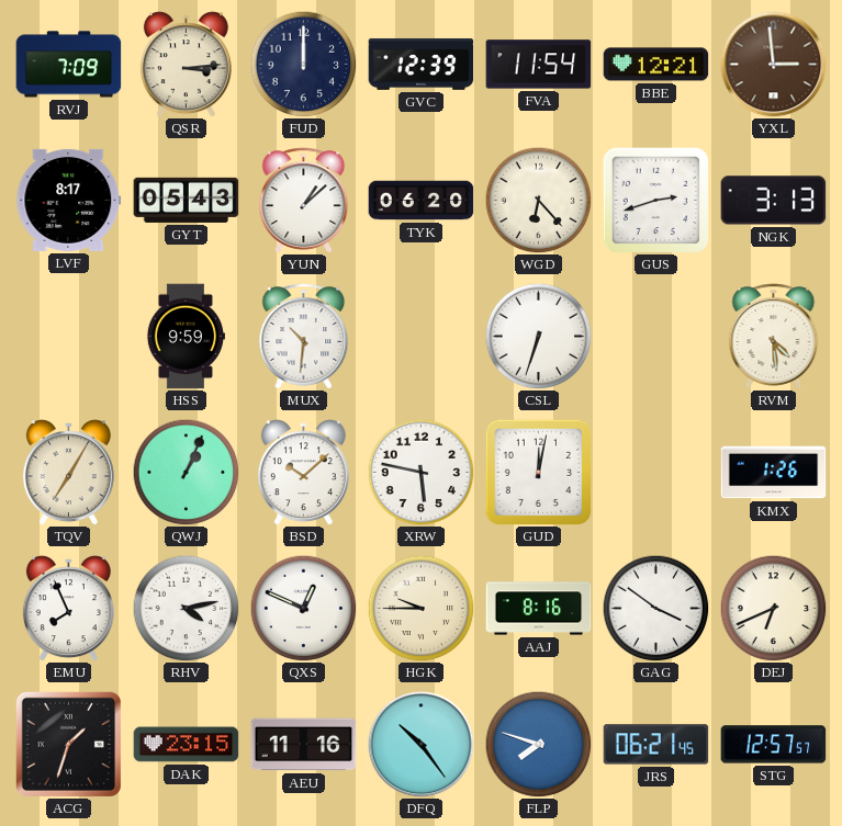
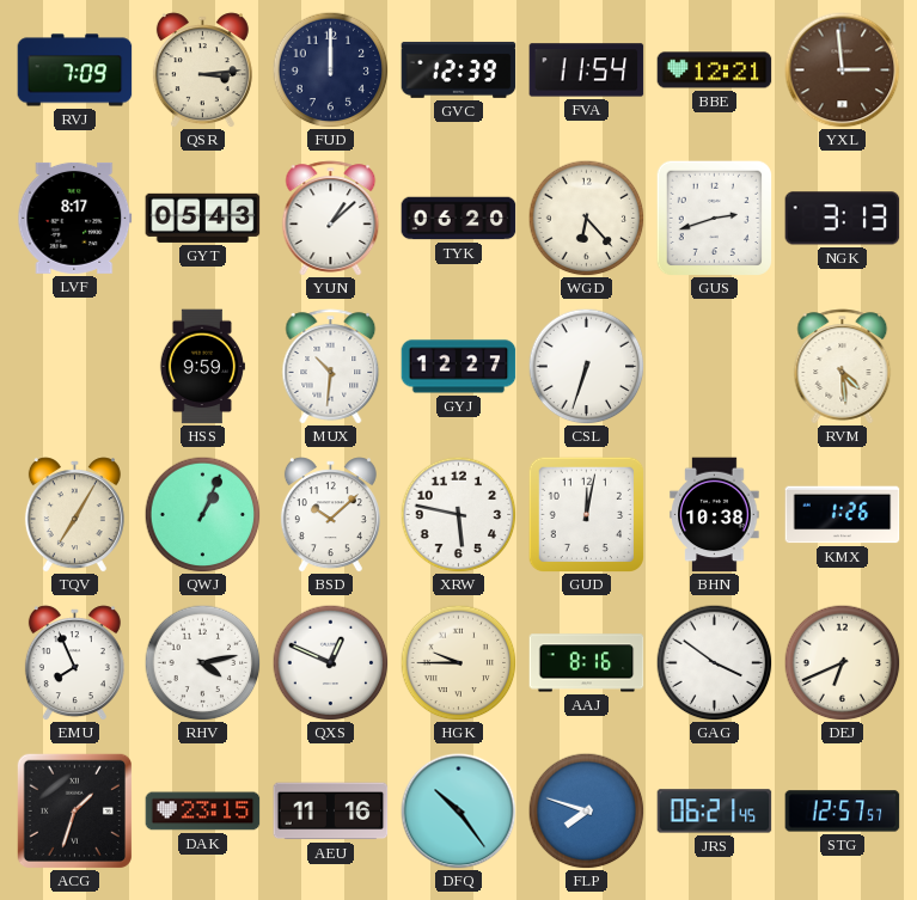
GYJ: none -> 12:27
BHN: none -> 10:38
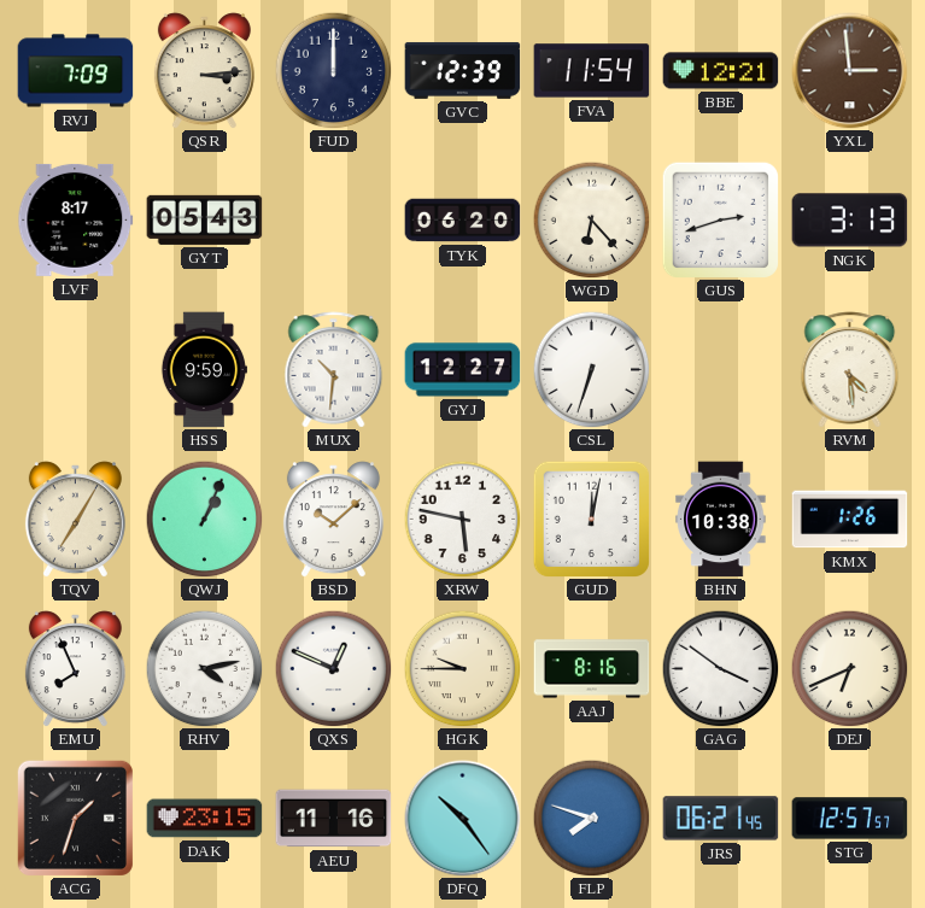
YUN: 1:08 -> none
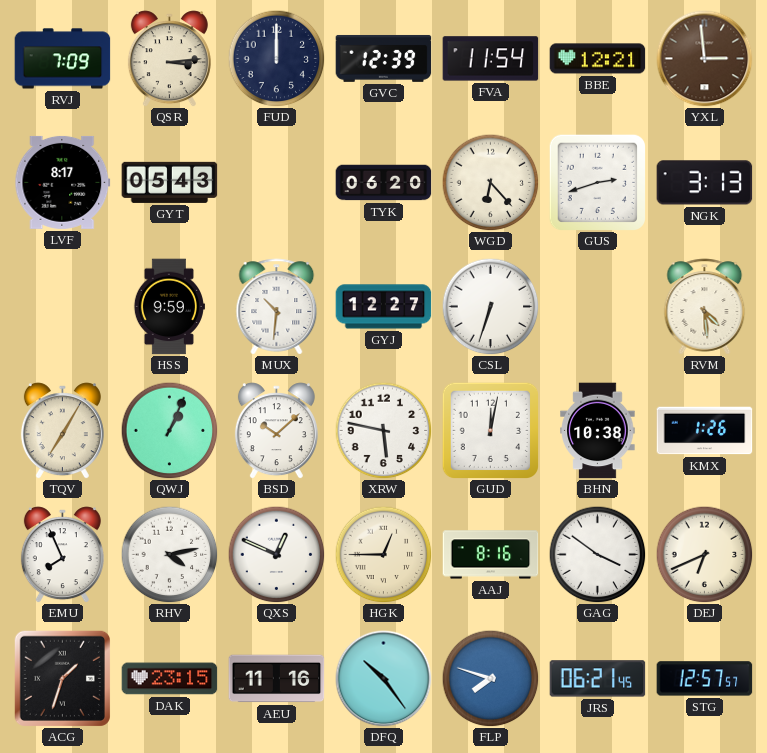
HGK: 9:45 -> 12:45
